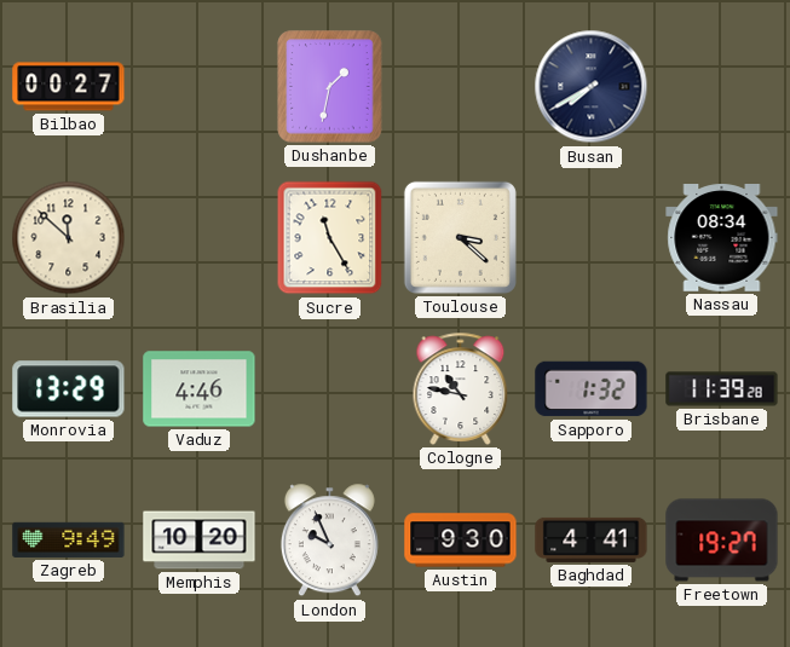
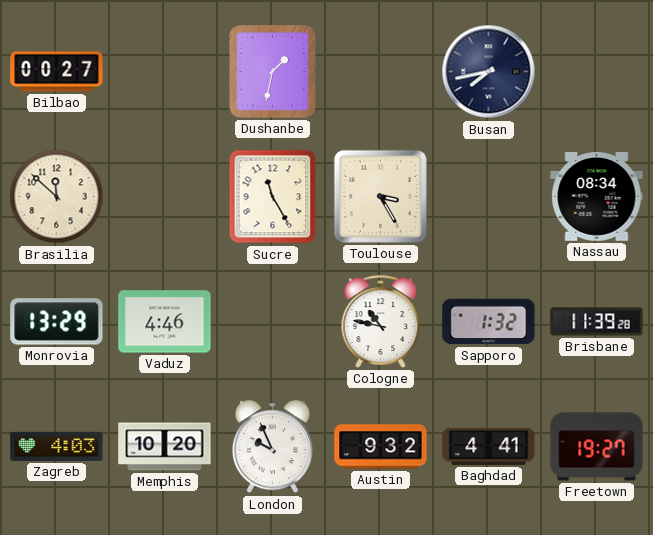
Busan: 7:40 -> 7:43
Toulouse: 3:22 -> 3:25
Zagreb: 9:49 -> 4:03
Austin: 9:30 -> 9:32
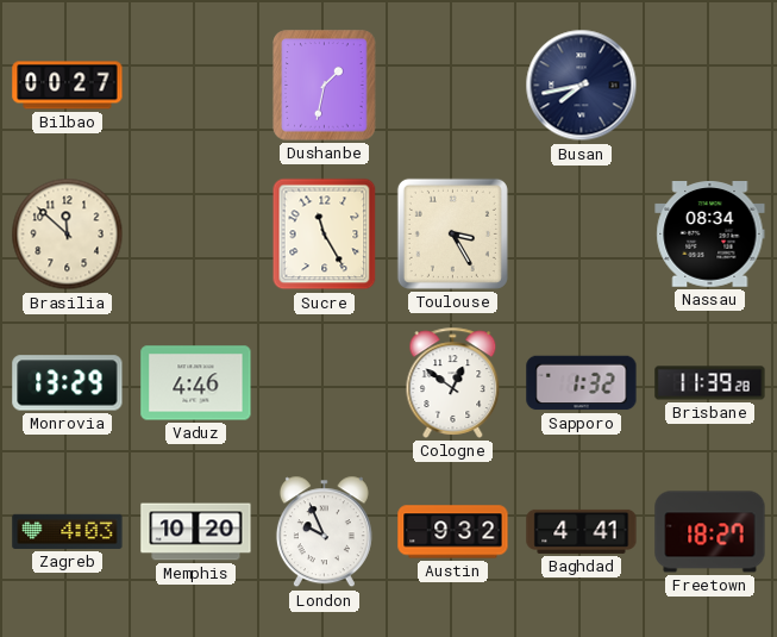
Cologne: 10:47 -> 12:51
Freetown: 19:27 -> 18:27
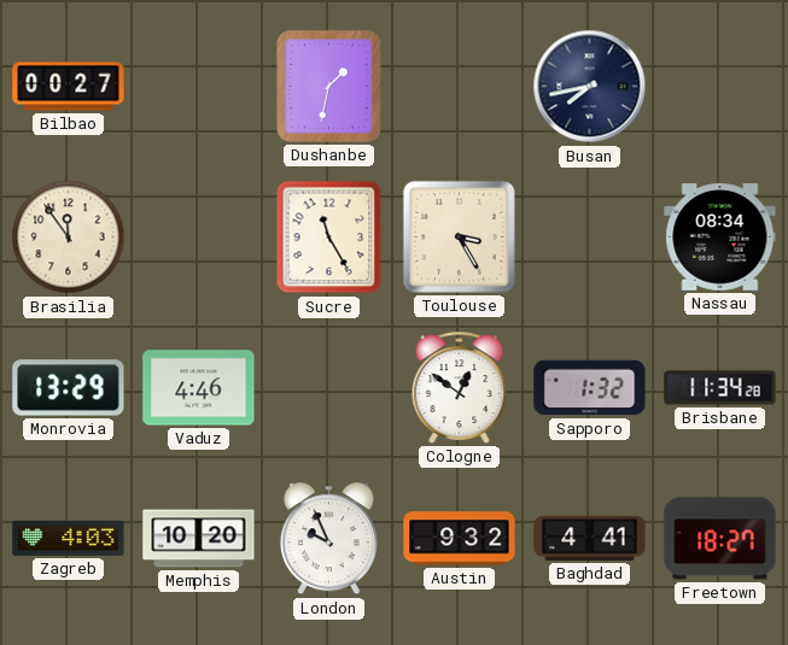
Brasilia: 11:52 -> 11:54
Brisbane: 11:39 -> 11:34
